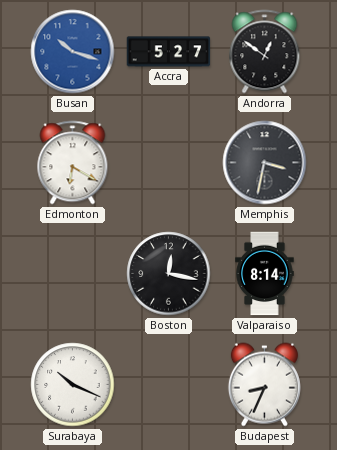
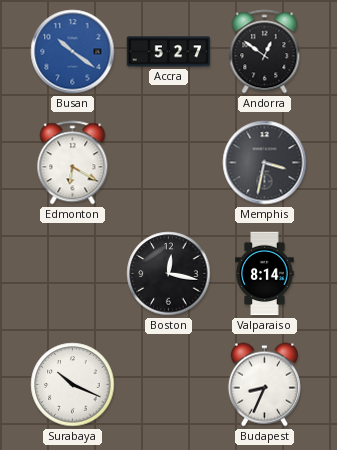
Busan: 10:18 -> 10:21
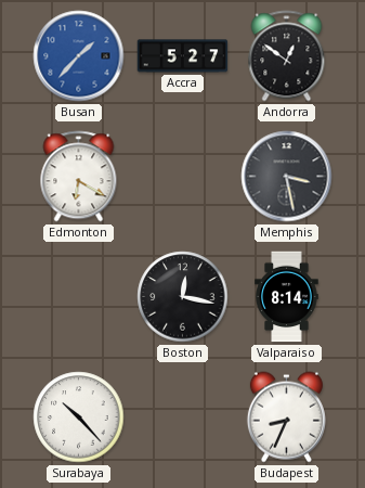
Busan: 10:21 -> 1:37
Memphis: 3:32 -> 3:28
Surabaya: 10:19 -> 10:23
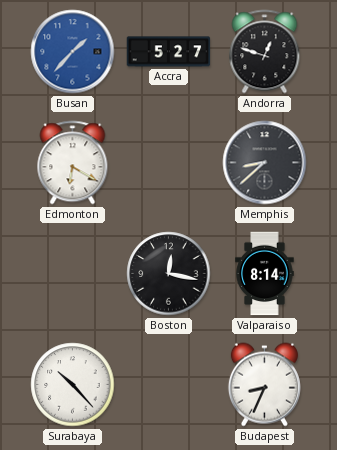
Andorra: 12:51 -> 12:48
Memphis: 3:28 -> 8:38
